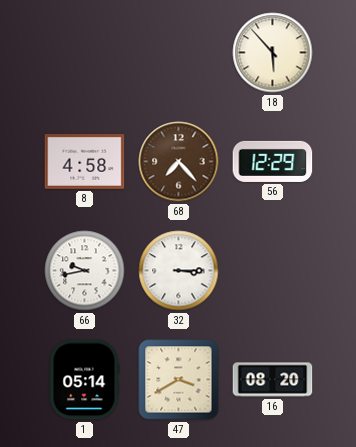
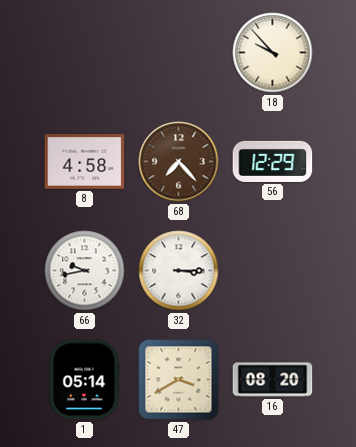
18: 5:53 -> 9:53
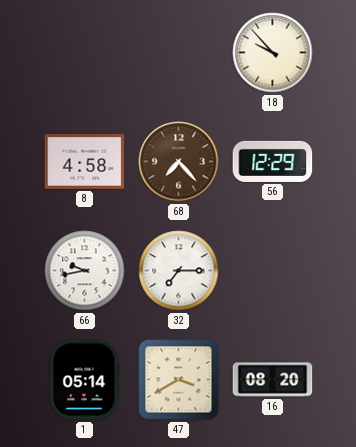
32: 3:15 -> 7:15
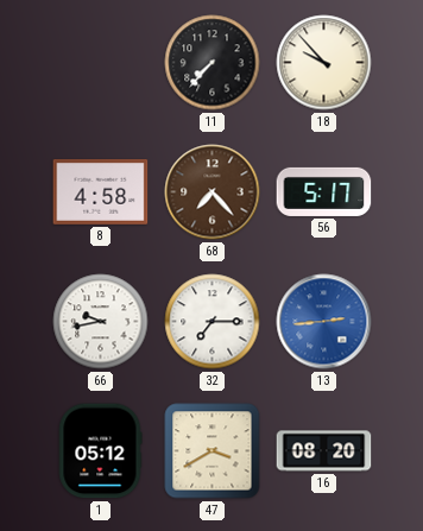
11: none -> 7:37
56: 12:29 -> 5:17
13: none -> 2:44
1: 05:14 -> 05:12
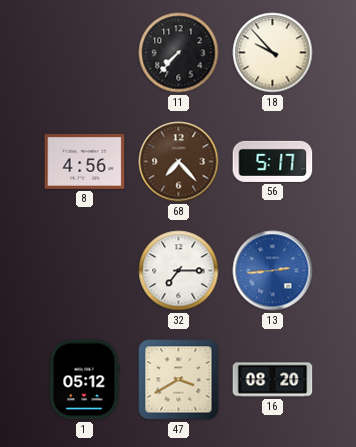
8: 4:58 -> 4:56
66: 9:43 -> none
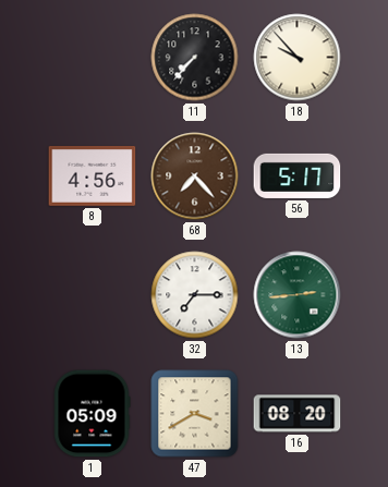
13 dial: blue -> green
1: 05:12 -> 05:09
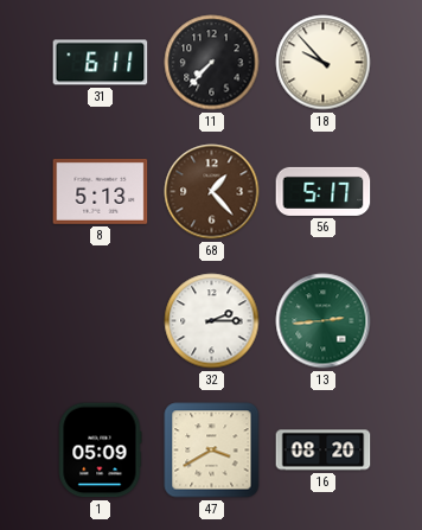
31: none -> 6:11
8: 4:56 -> 5:13
68: 7:23 -> 1:23
32: 7:15 -> 2:15
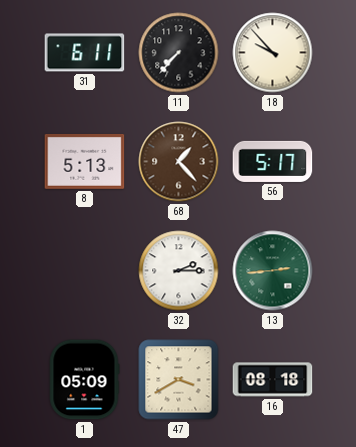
16: 08:20 -> 08:18
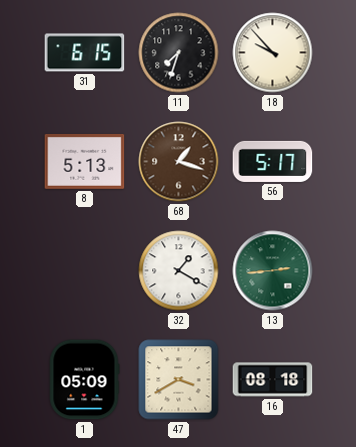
31: 6:11 -> 6:15
11: 7:37 -> 7:33
68: 1:23 -> 1:18
32: 2:15 -> 1:20
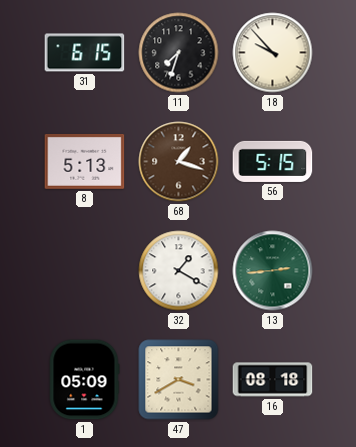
56: 5:17 -> 5:15
